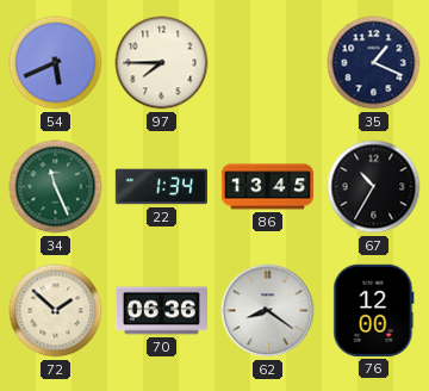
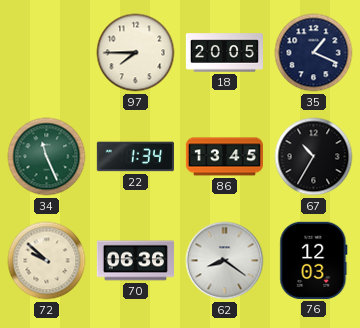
54: 5:41 -> none
18: none -> 20:05
72: 1:52 -> 9:52
76: 12:00 -> 12:03
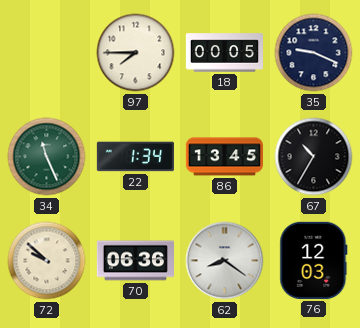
18: 20:05 -> 00:05
35: 1:19 -> 9:19
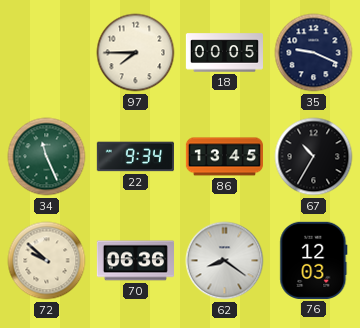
22: 1:34 -> 9:34
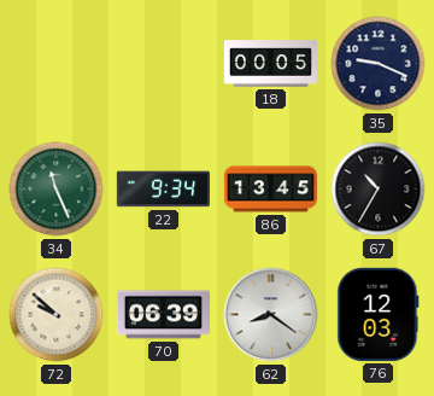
97: 7:45 -> none
70: 06:36 -> 06:39
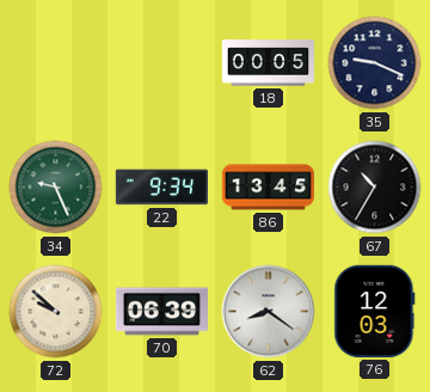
34: 11:26 -> 9:26
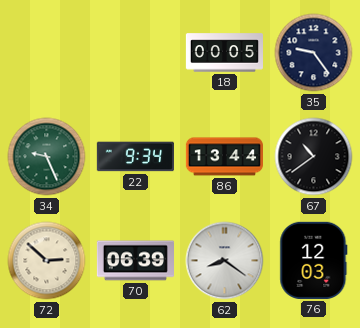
35: 9:19 -> 9:24
86: 13:45 -> 13:44
67: 10:35 -> 10:39
72: 9:52 -> 2:52
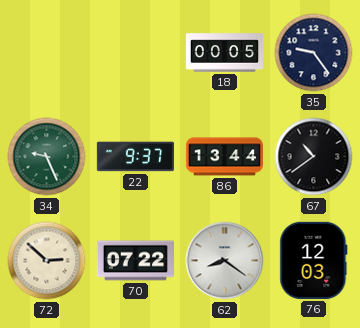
22: 9:34 -> 9:37
70: 06:39 -> 07:22
